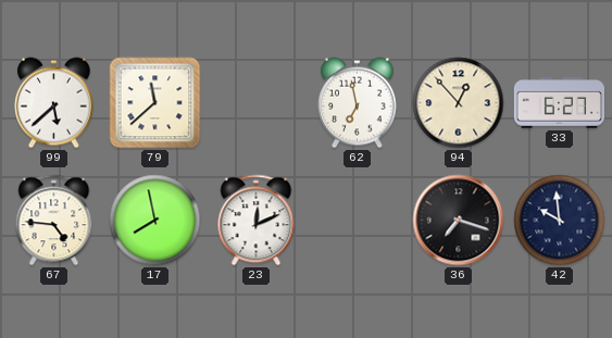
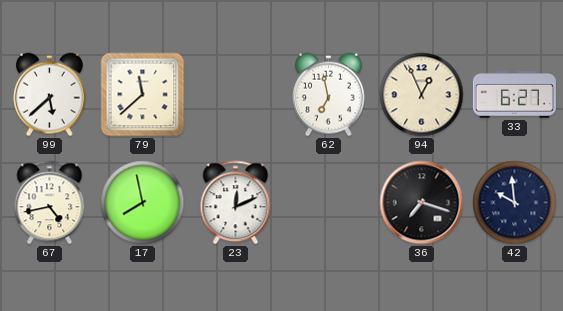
94: 12:53 -> 12:56
67: 4:46 -> 4:43
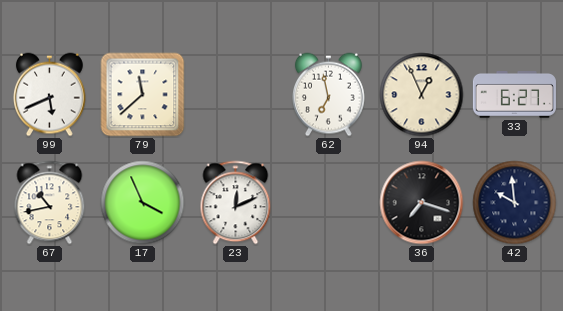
99: 5:38 -> 5:41
67: 4:43 -> 10:43
17: 7:58 -> 3:56
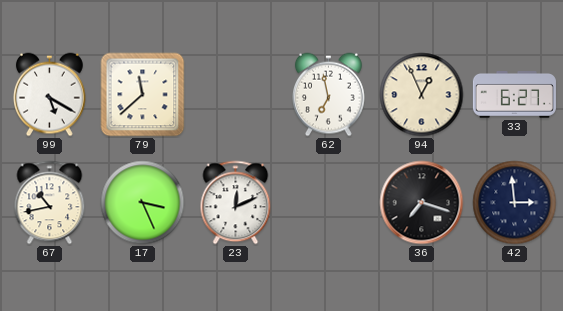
99: 5:41 -> 5:20
17: 3:56 -> 3:26
42: 9:59 -> 2:59
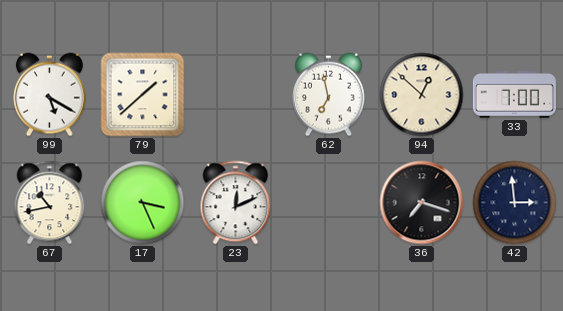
79: 11:38 -> 1:38
94: 12:56 -> 12:52
33: 6:27 -> 7:00
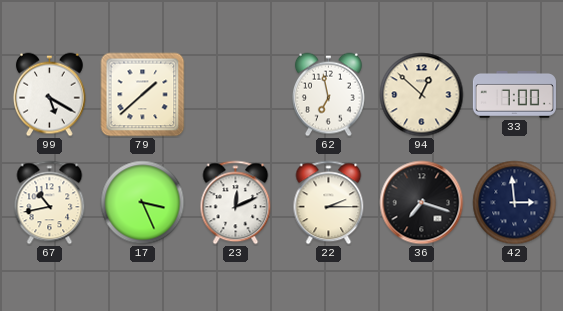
22: none -> 2:15
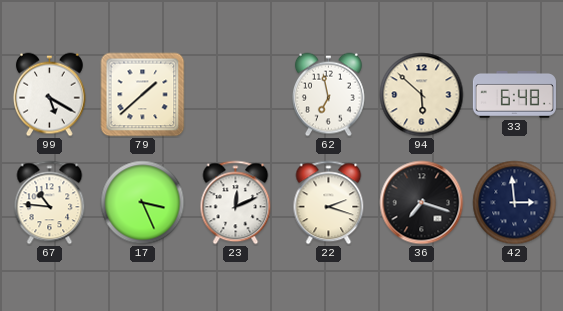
94: 12:52 -> 5:52
33: 7:00 -> 6:48
67: 10:43 -> 10:46
22: 2:15 -> 2:18
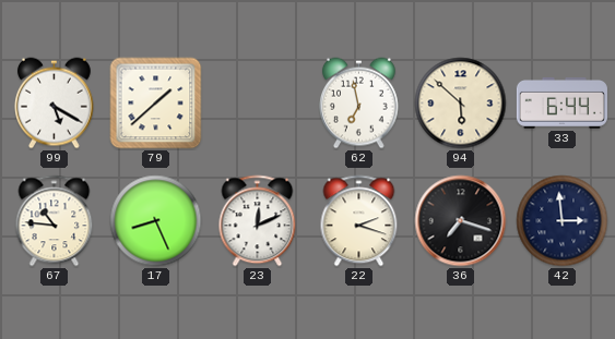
33: 6:48 -> 6:44
17: 3:26 -> 8:26
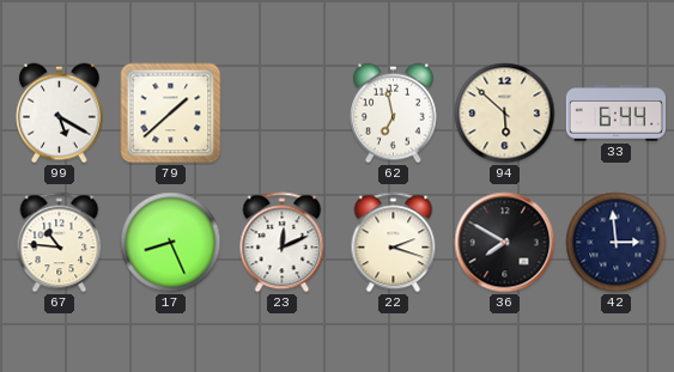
36: 7:18 -> 7:50
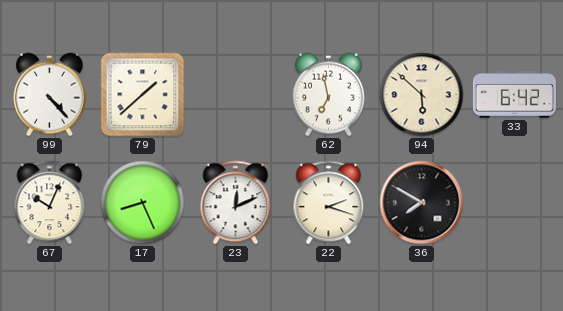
99: 5:20 -> 4:23
33: 6:44 -> 6:42
67: 10:46 -> 10:04
42: 2:59 -> none
